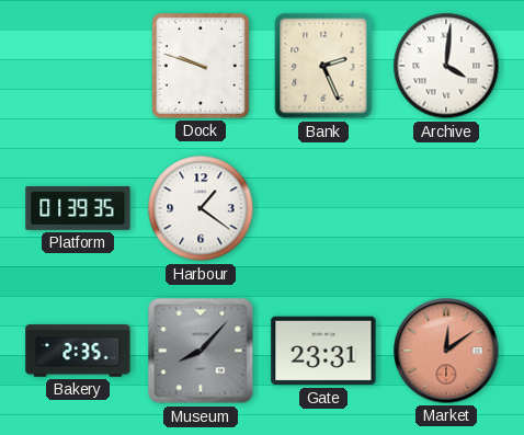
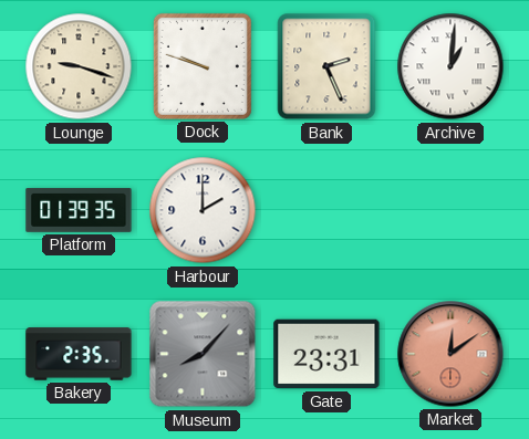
Lounge: none -> 9:18
Archive: 4:01 -> 1:01
Harbour: 1:21 -> 2:00
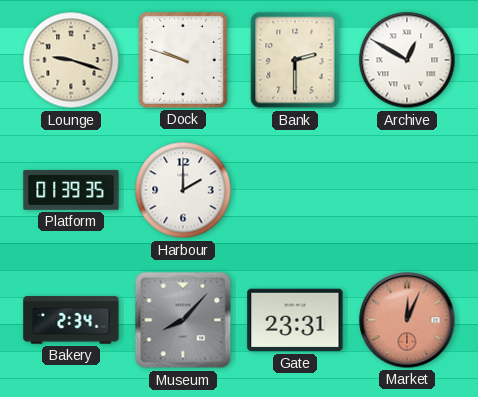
Bank: 2:26 -> 2:30
Archive: 1:01 -> 12:50
Bakery: 2:35 -> 2:34
Market: 12:09 -> 12:04
